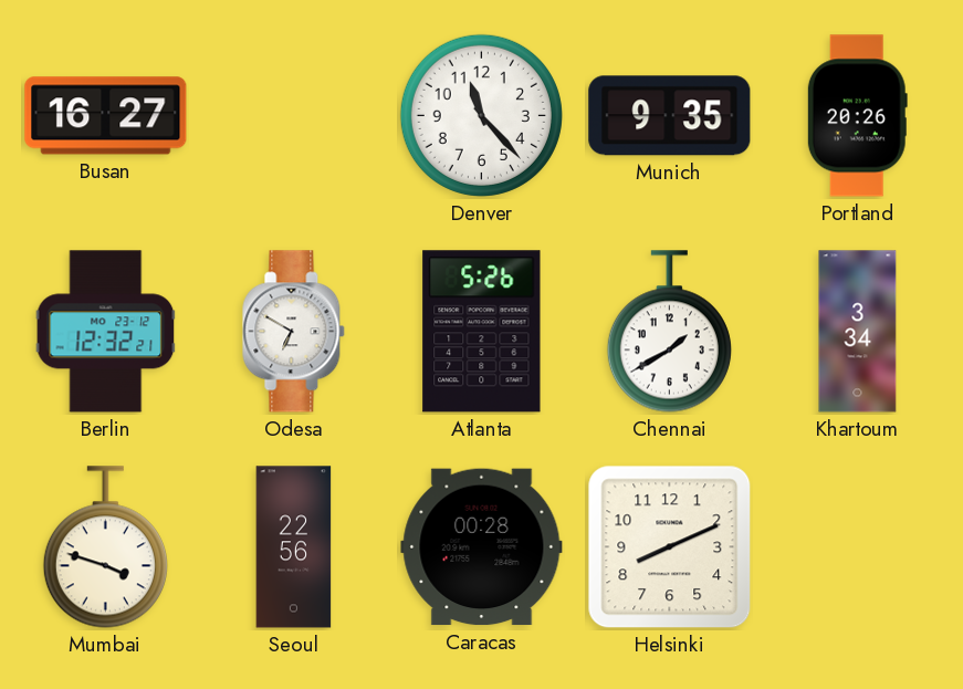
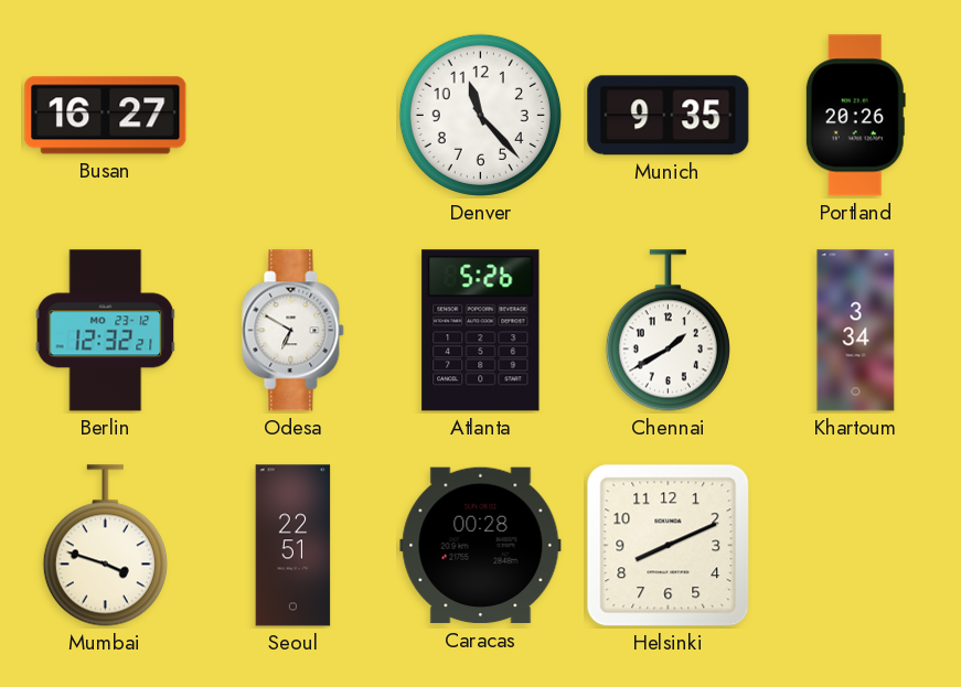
Seoul: 22:56 -> 22:51
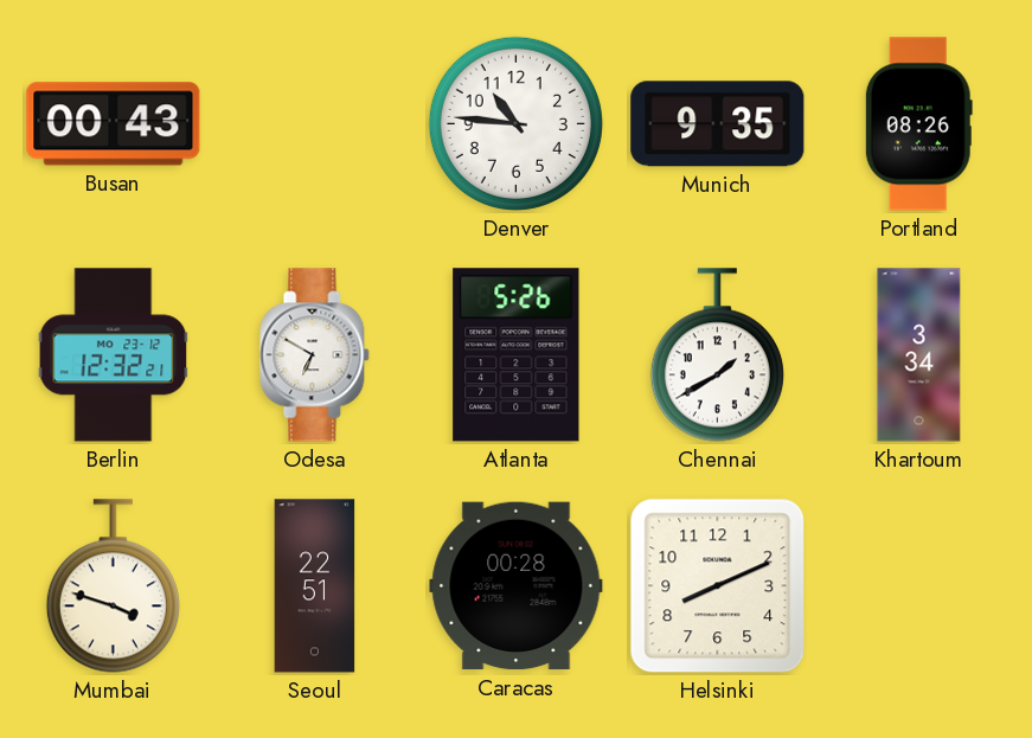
Busan: 16:27 -> 00:43
Denver: 11:23 -> 10:46
Portland: 20:26 -> 08:26
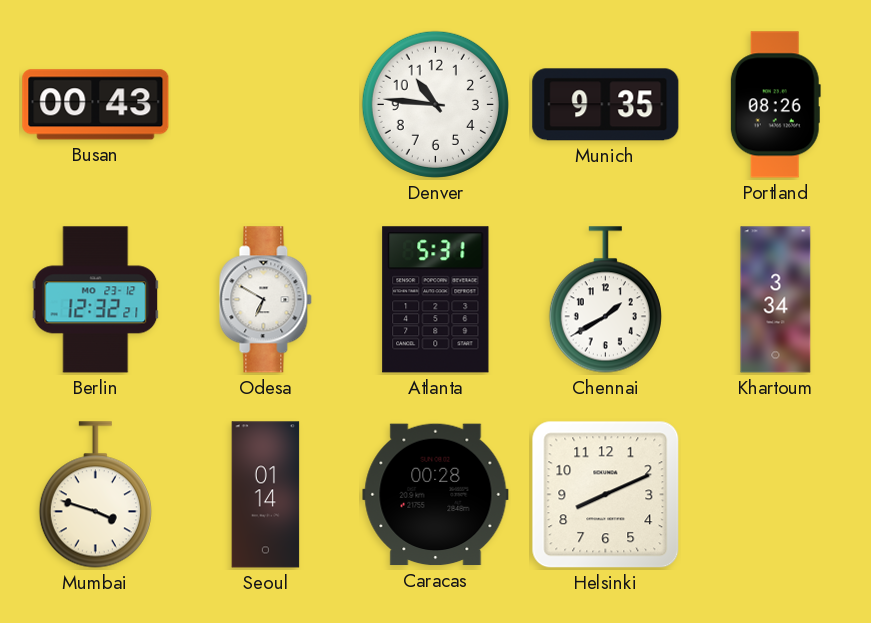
Atlanta: 5:26 -> 5:31
Seoul: 22:51 -> 01:14
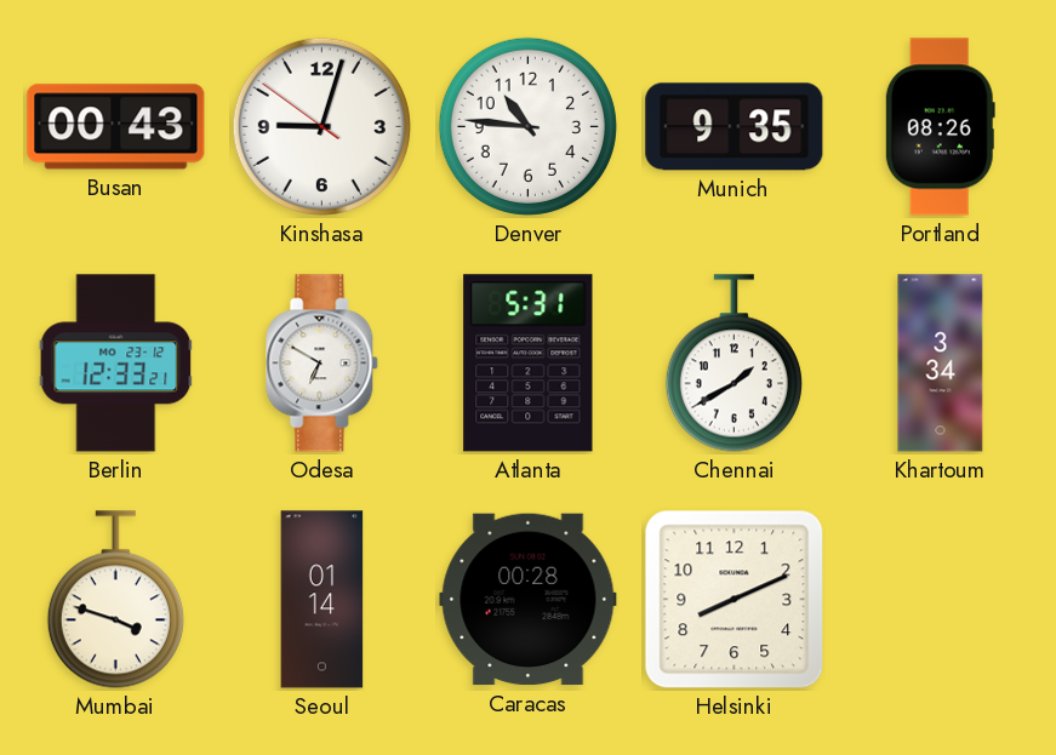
Kinshasa: none -> 9:02
Berlin: 12:32 -> 12:33
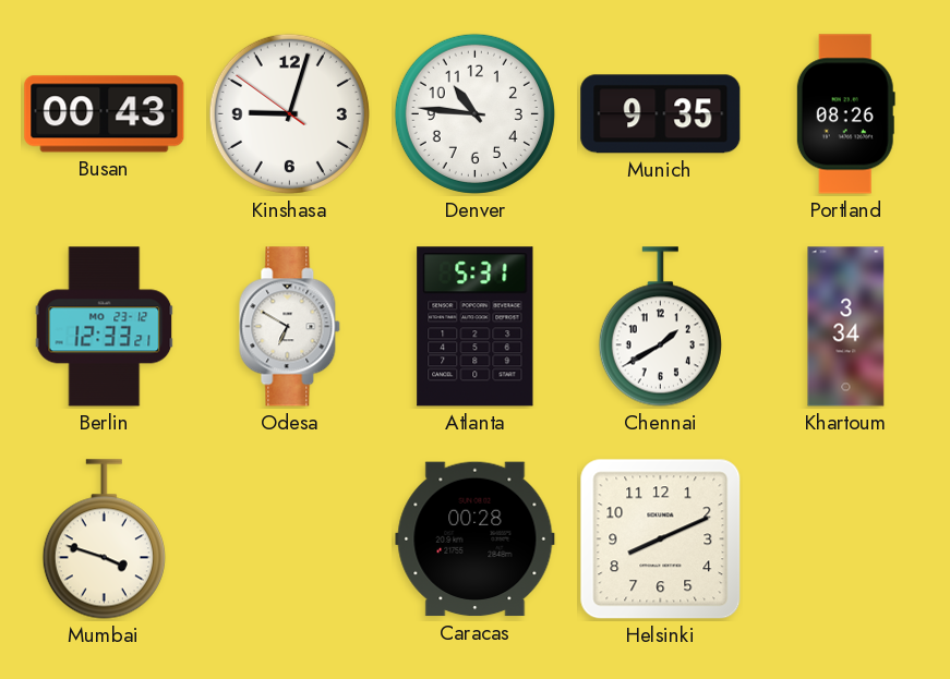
Seoul: 01:14 -> none
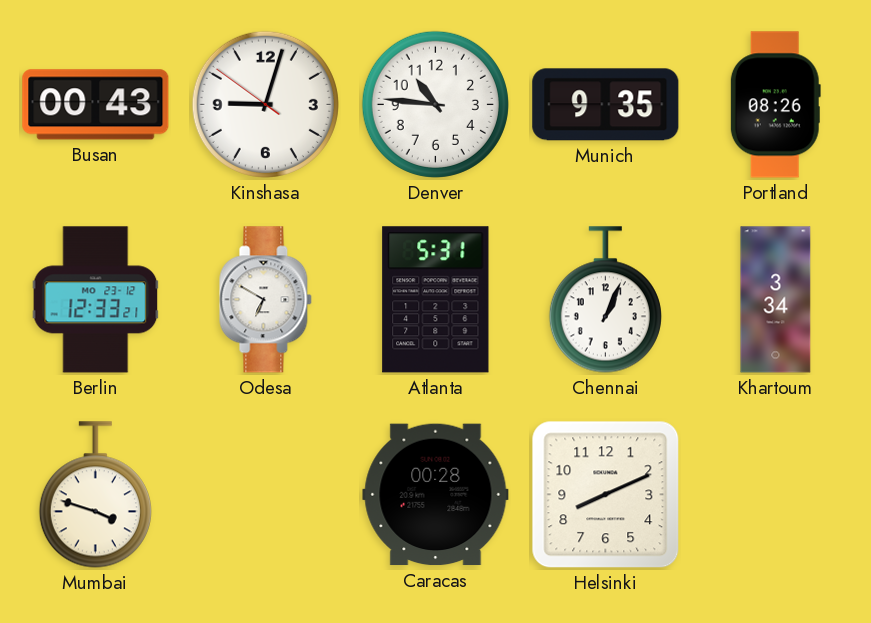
Chennai: 1:40 -> 1:04
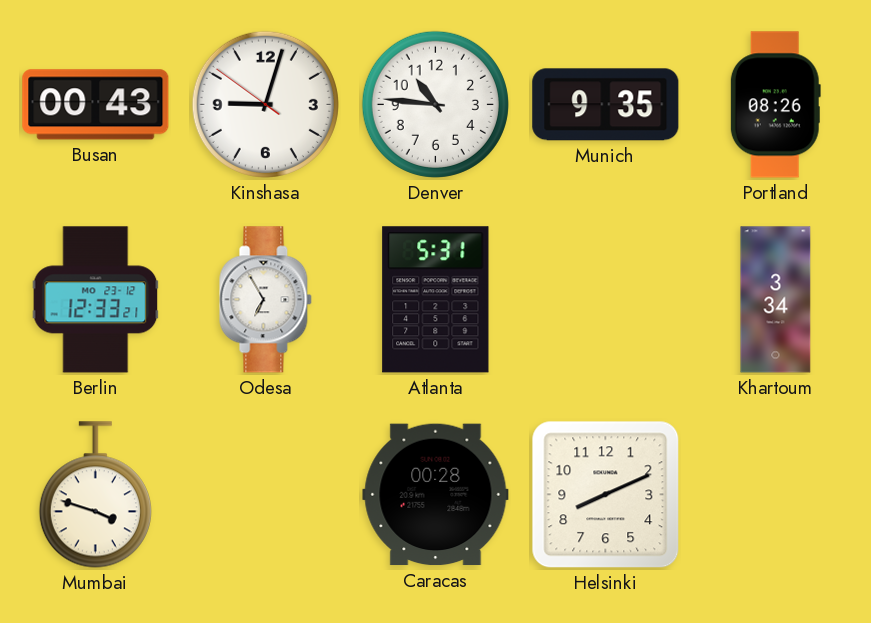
Odesa: 6:50 -> 6:55
Chennai: 1:04 -> none
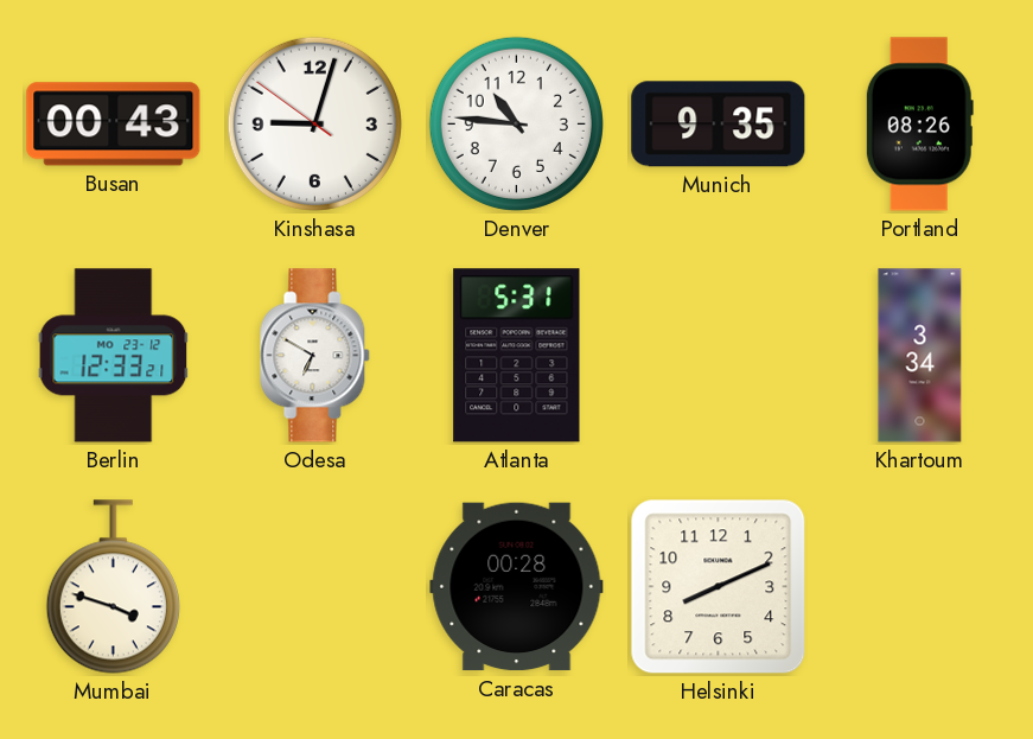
Odesa: 6:55 -> 6:50
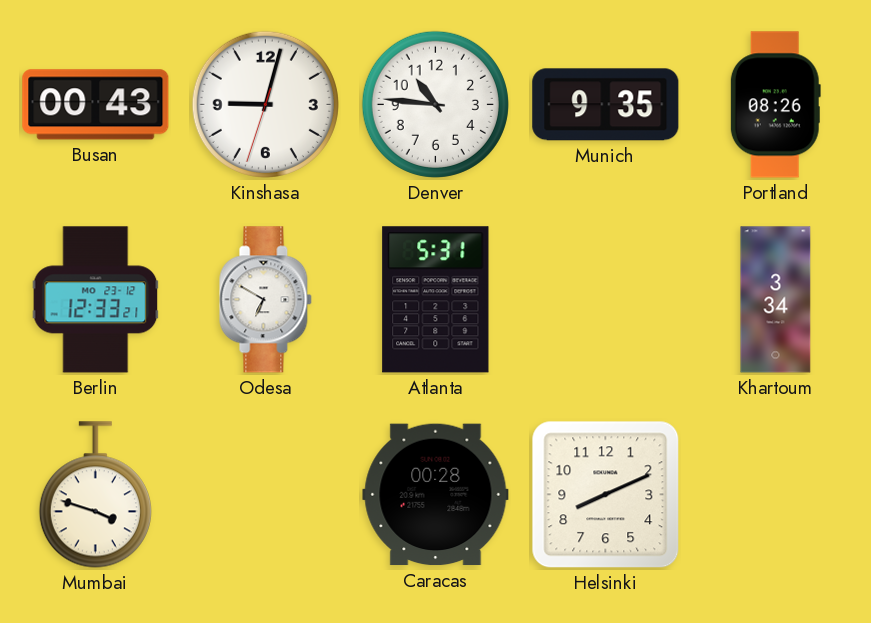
Kinshasa: 9:02:51 -> 9:02:33
